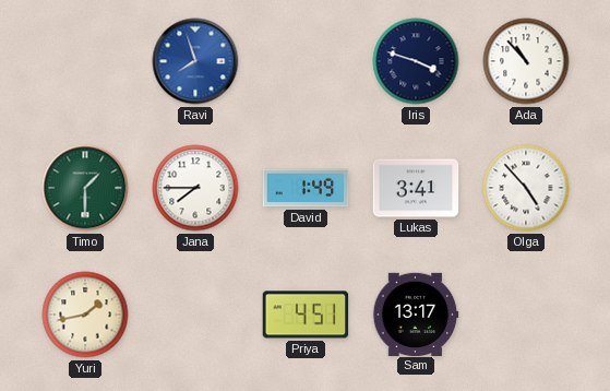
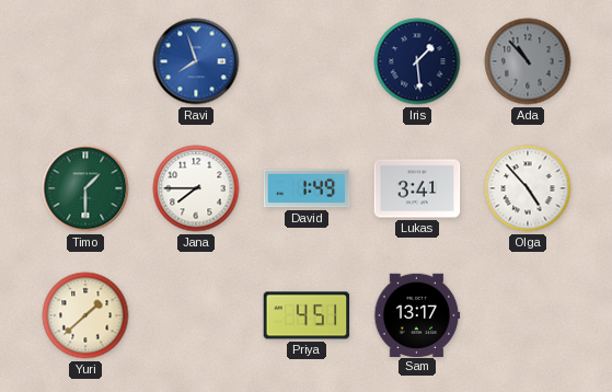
Iris: 3:48 -> 1:29
Ada dial: white -> grey
Yuri: 1:43 -> 1:38
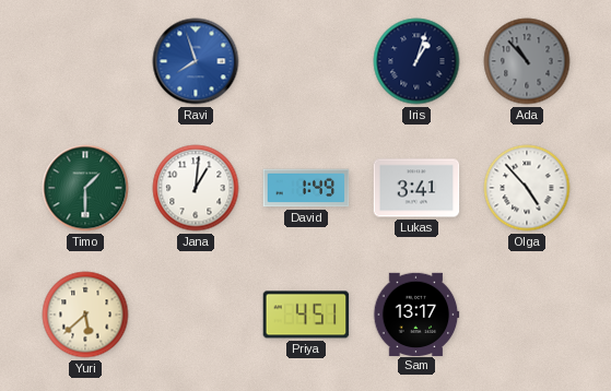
Iris: 1:29 -> 1:03
Jana: 7:45 -> 1:01
Yuri: 1:38 -> 5:38
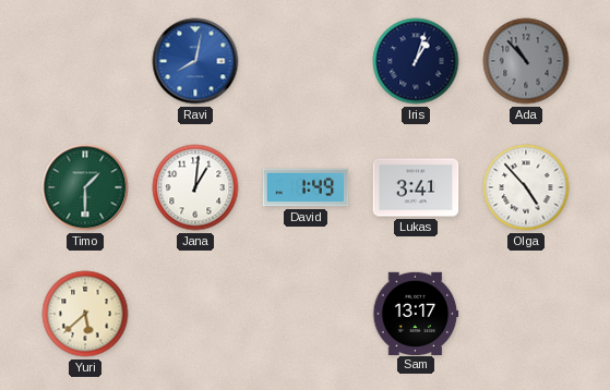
Ravi: 7:57 -> 8:02
Priya: 4:51 -> none
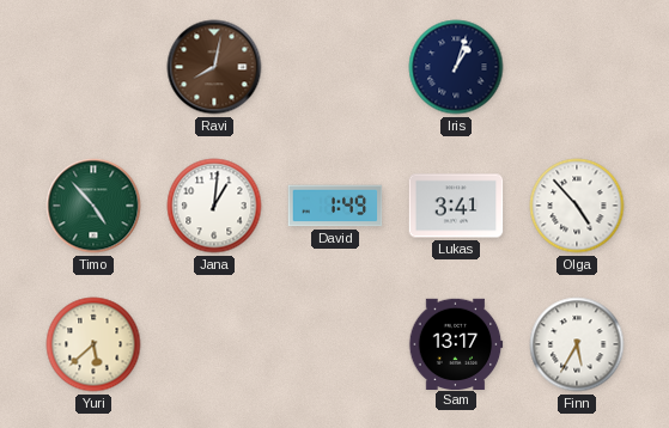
Ravi dial: blue -> brown
Ada: 10:53 -> none
Timo: 1:30 -> 4:53
Finn: none -> 5:35
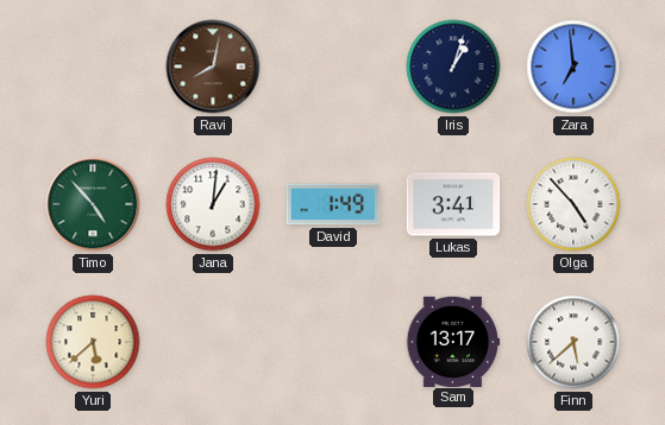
Zara: none -> 6:59
Finn: 5:35 -> 5:38
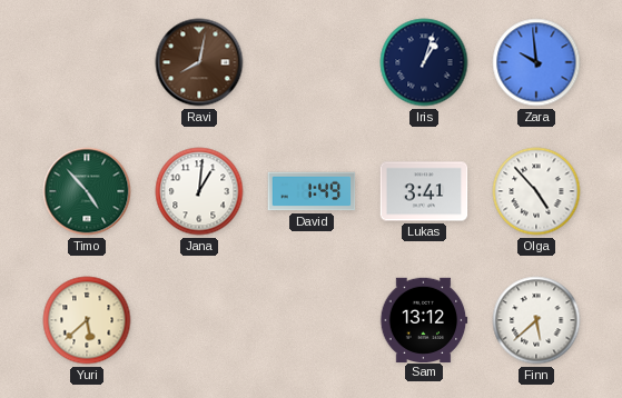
Zara: 6:59 -> 9:59
Sam: 13:17 -> 13:12
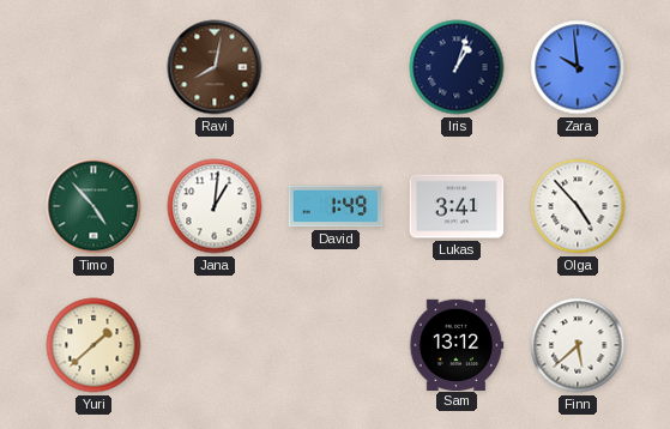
Yuri: 5:38 -> 1:38
